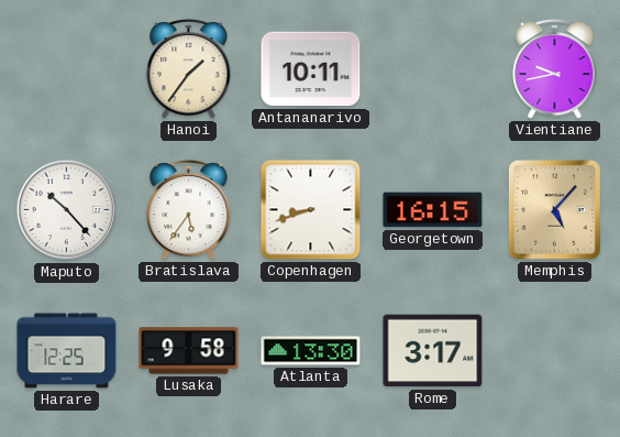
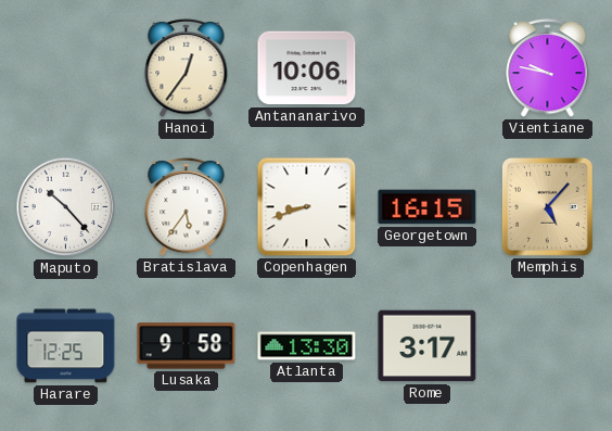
Hanoi: 1:36 -> 12:36
Antananarivo: 10:11 -> 10:06
Vientiane: 9:43 -> 9:47
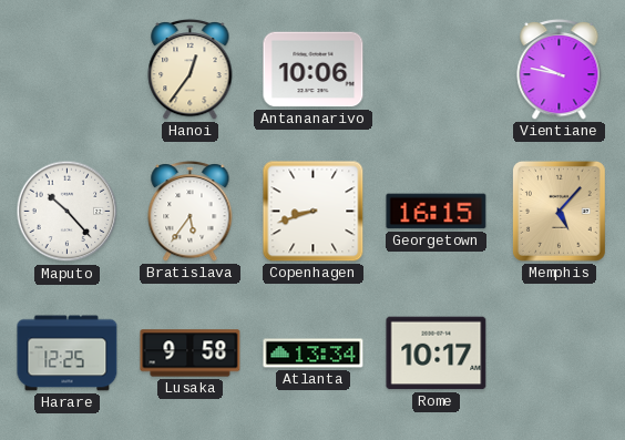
Atlanta: 13:30 -> 13:34
Rome: 3:17 -> 10:17
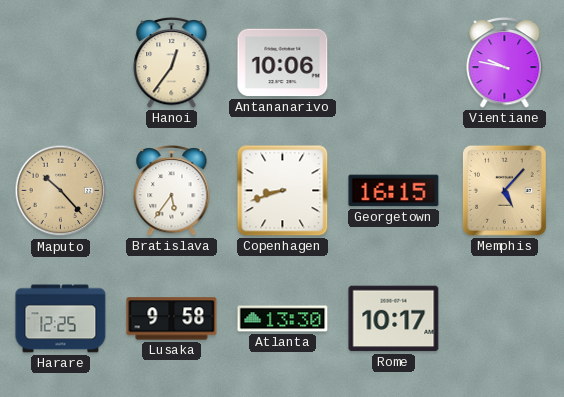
Maputo dial: white -> champagne
Atlanta: 13:34 -> 13:30
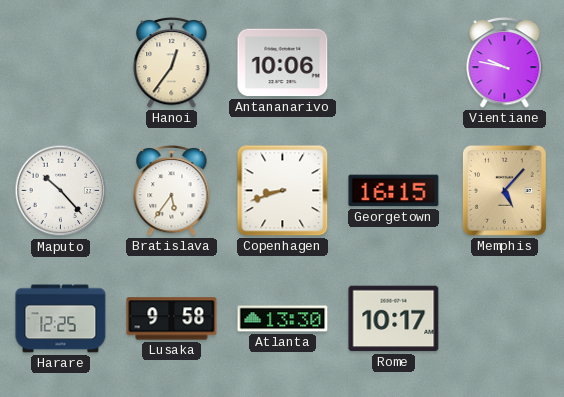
Maputo dial: champagne -> white
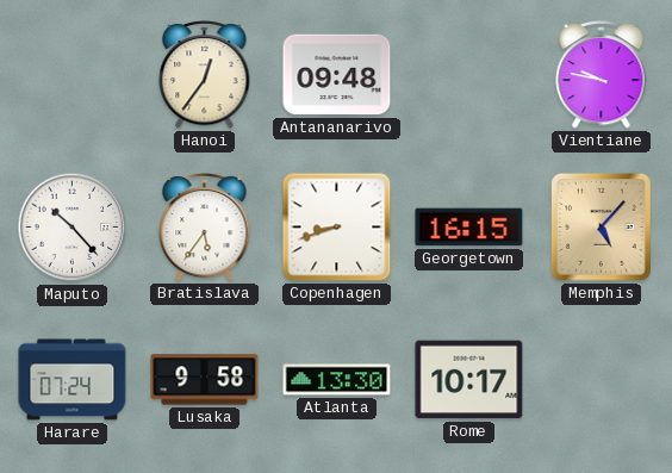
Antananarivo: 10:06 -> 09:48
Harare: 12:25 -> 07:24
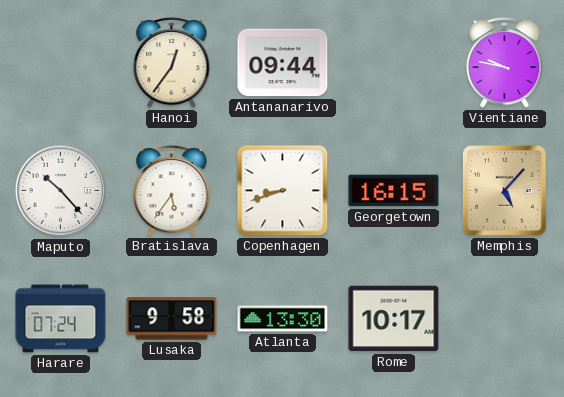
Antananarivo: 09:48 -> 09:44
